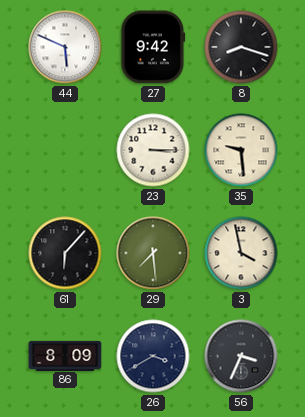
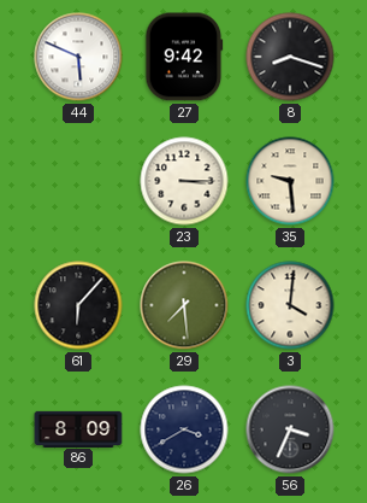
3: 3:58 -> 4:01
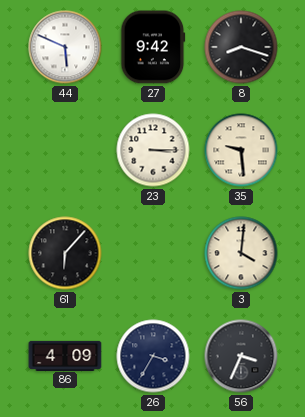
29: 7:29 -> none
86: 8:09 -> 4:09
26: 3:40 -> 3:35
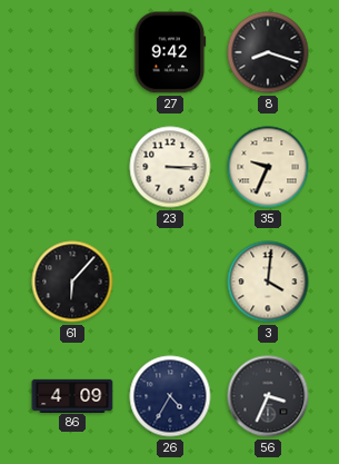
44: 5:49 -> none
35: 9:29 -> 9:34
26: 3:35 -> 4:35
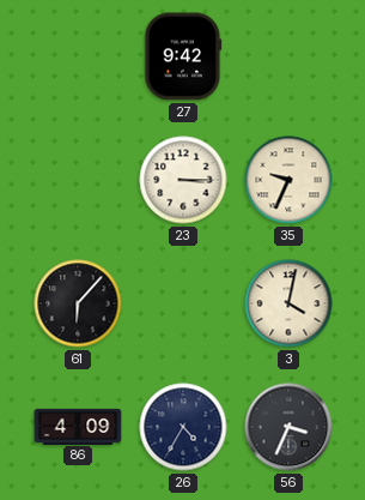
8: 8:18 -> none
3: 4:01 -> 4:02
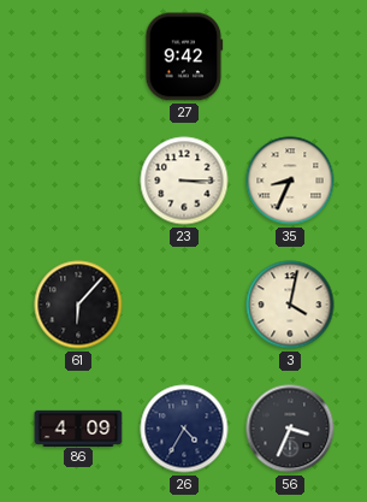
35: 9:34 -> 8:34
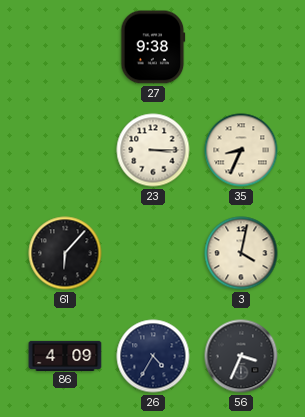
27: 9:42 -> 9:38
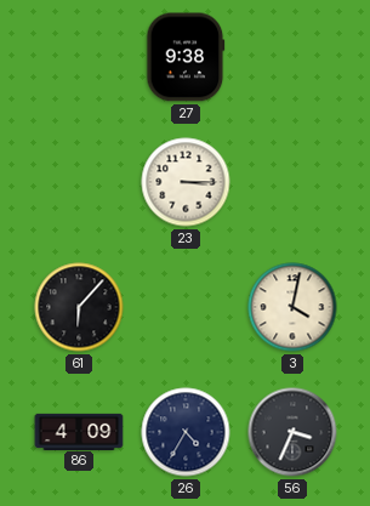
35: 8:34 -> none
